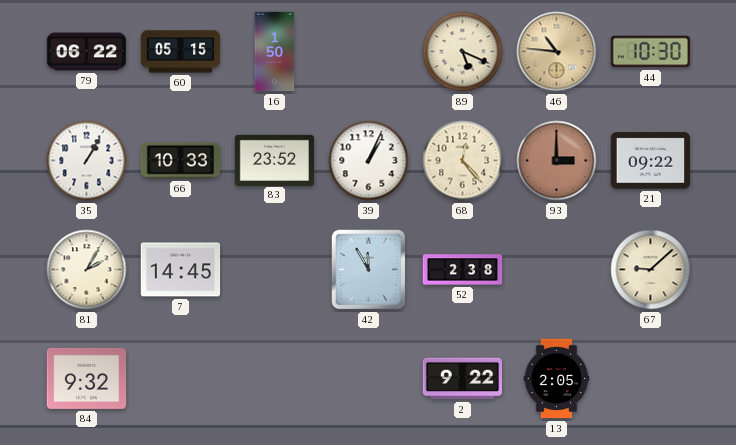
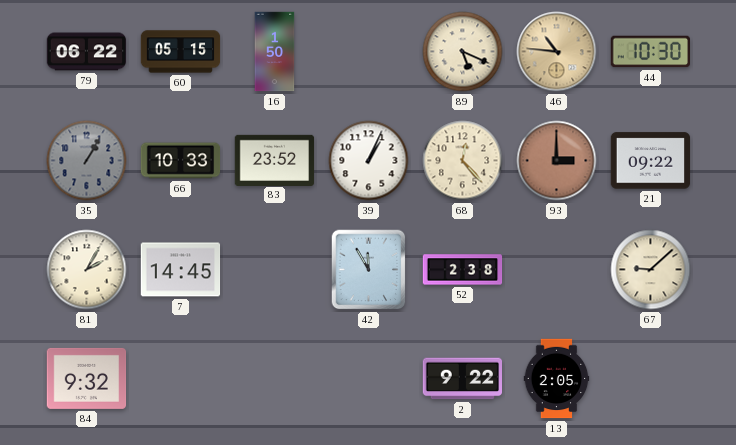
35 dial: white -> grey
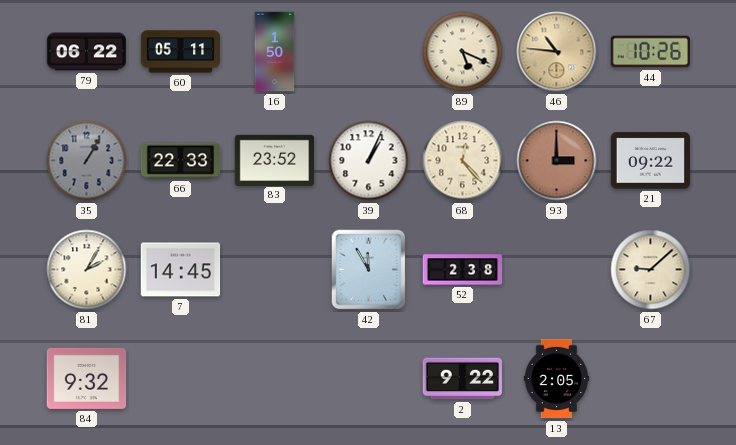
60: 05:15 -> 05:11
44: 10:30 -> 10:26
66: 10:33 -> 22:33
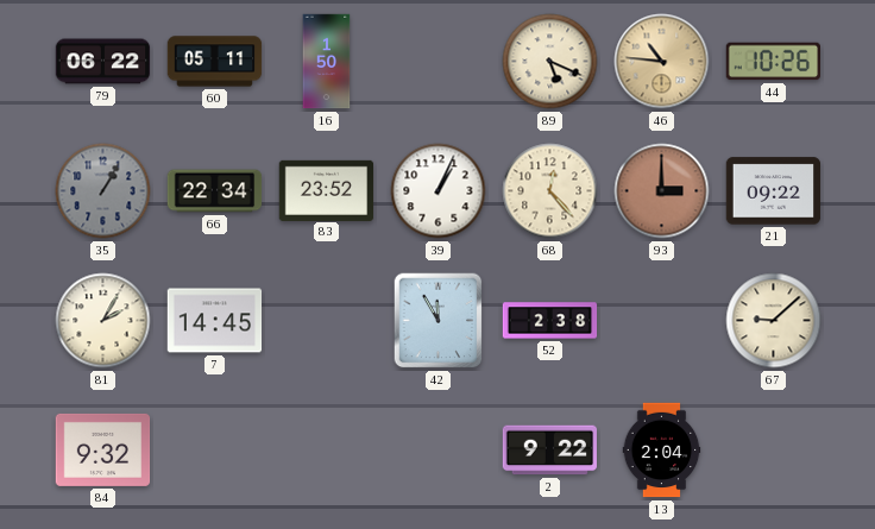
66: 22:33 -> 22:34
13: 2:05 -> 2:04
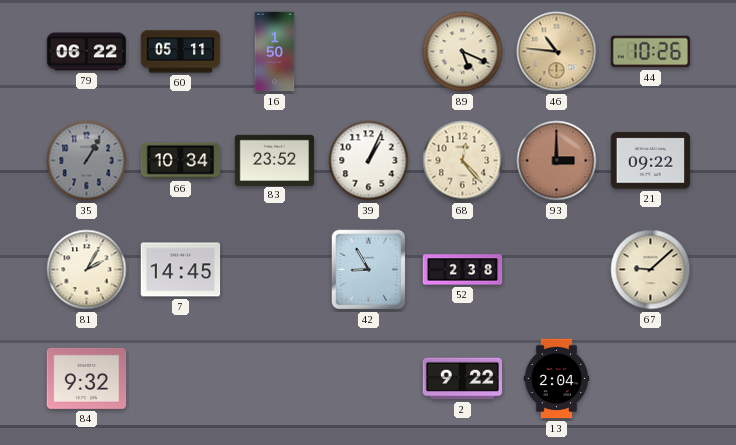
66: 22:34 -> 10:34
42: 11:55 -> 8:55
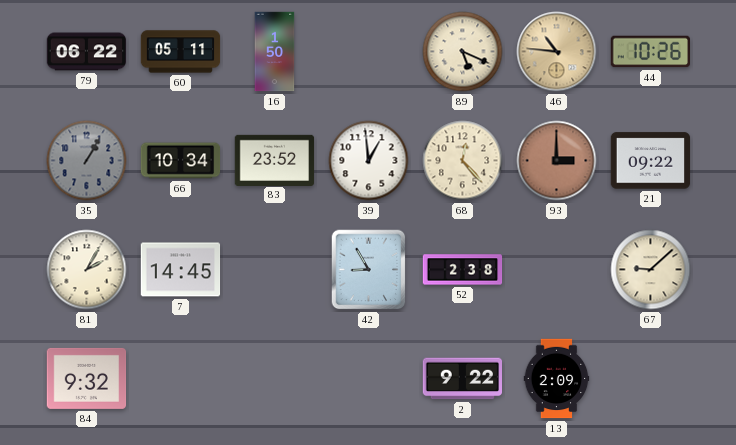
39: 1:04 -> 12:59
13: 2:04 -> 2:09
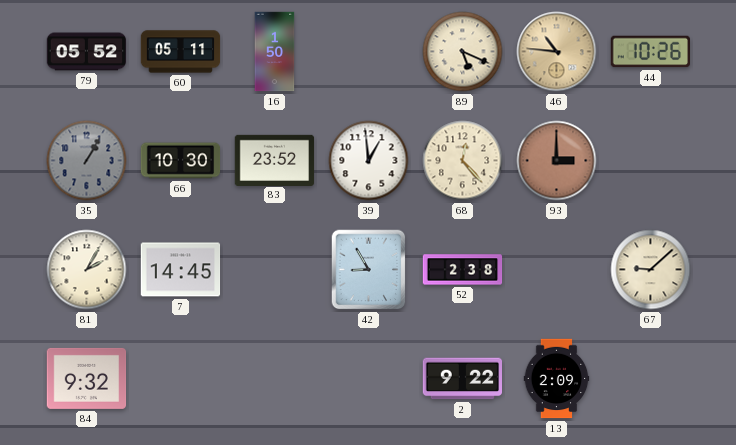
79: 06:22 -> 05:52
66: 10:34 -> 10:30
21: 09:22 -> none
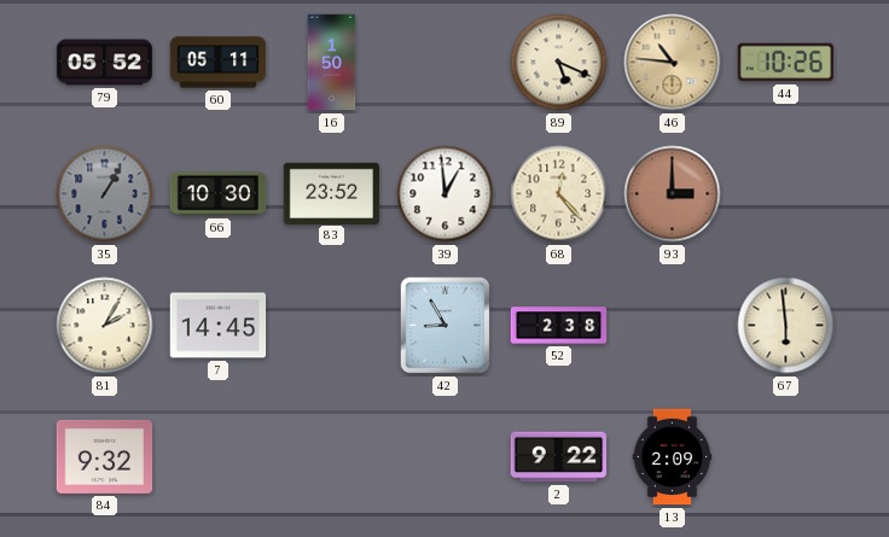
67: 9:08 -> 5:59
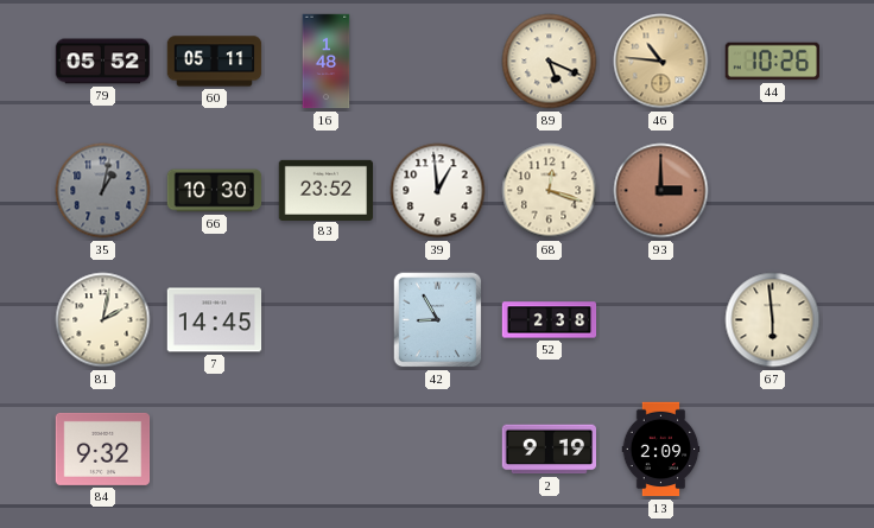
16: 1:50 -> 1:48
35: 1:05 -> 1:02
68: 12:23 -> 12:18
81: 2:05 -> 2:02
2: 9:22 -> 9:19
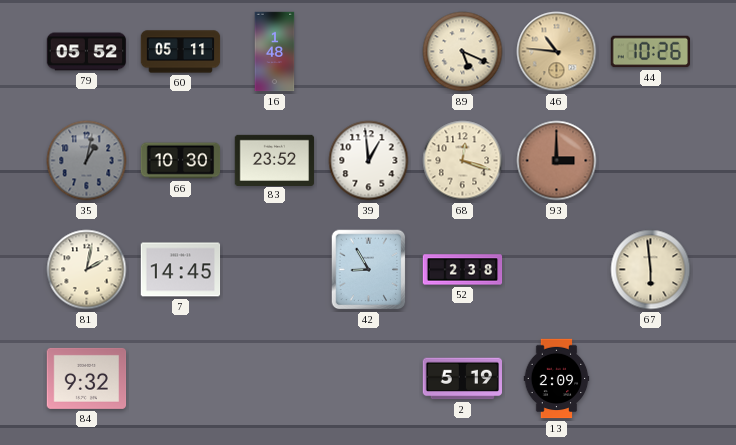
2: 9:19 -> 5:19
